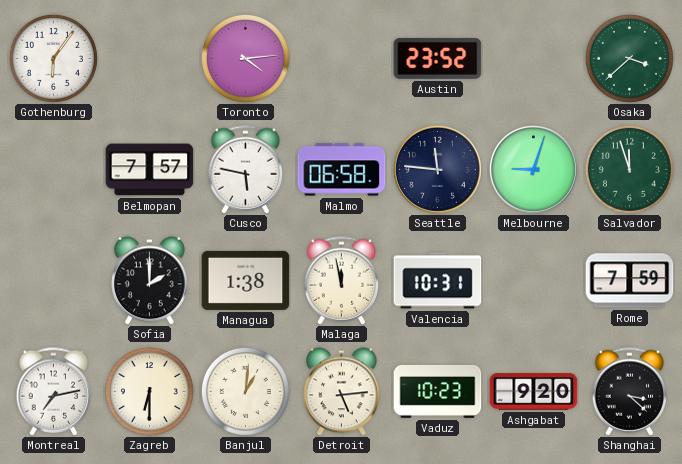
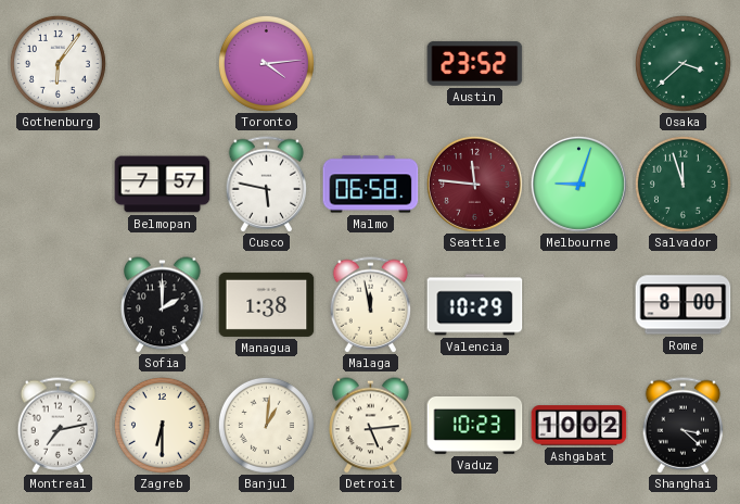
Seattle dial: navy -> burgundy
Valencia: 10:31 -> 10:29
Rome: 7:59 -> 8:00
Ashgabat: 9:20 -> 10:02
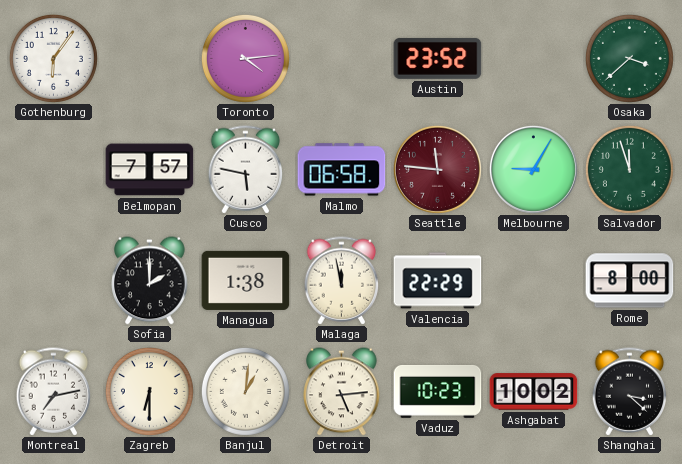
Melbourne: 9:03 -> 9:05
Valencia: 10:29 -> 22:29
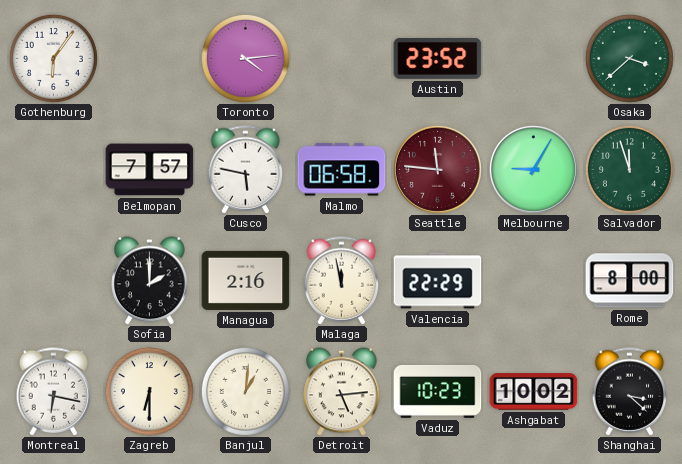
Managua: 1:38 -> 2:16
Montreal: 7:13 -> 6:17
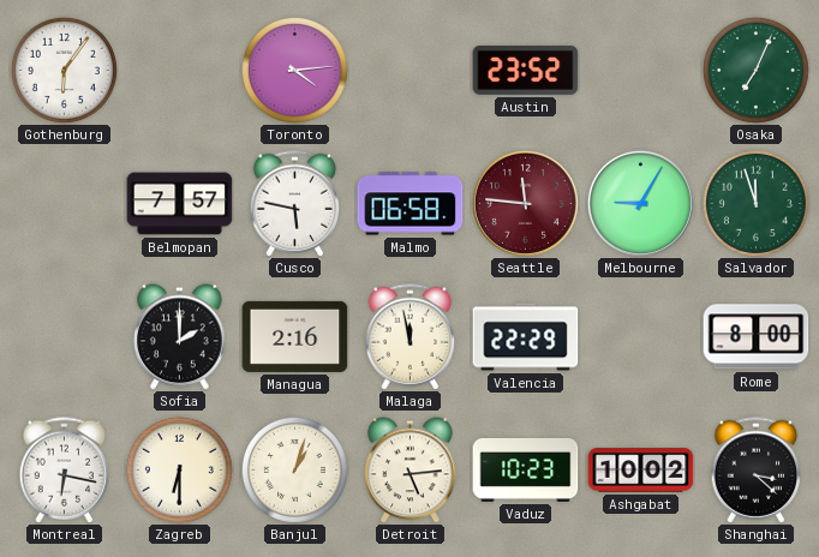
Osaka: 3:38 -> 7:04
Banjul: 1:01 -> 1:03
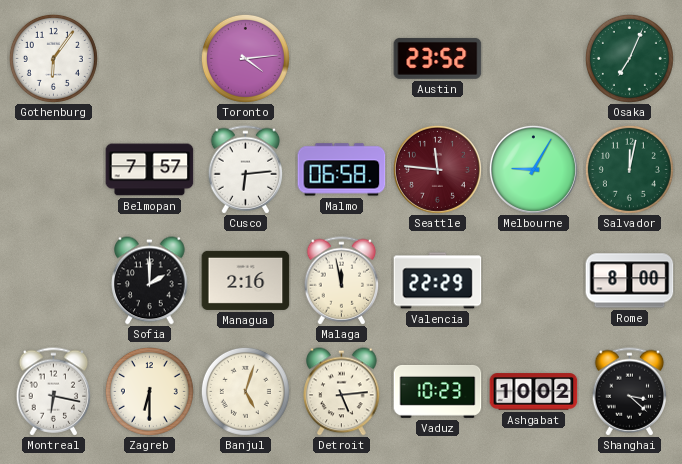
Cusco: 5:47 -> 6:14
Salvador: 11:57 -> 12:02
Banjul: 1:03 -> 5:03
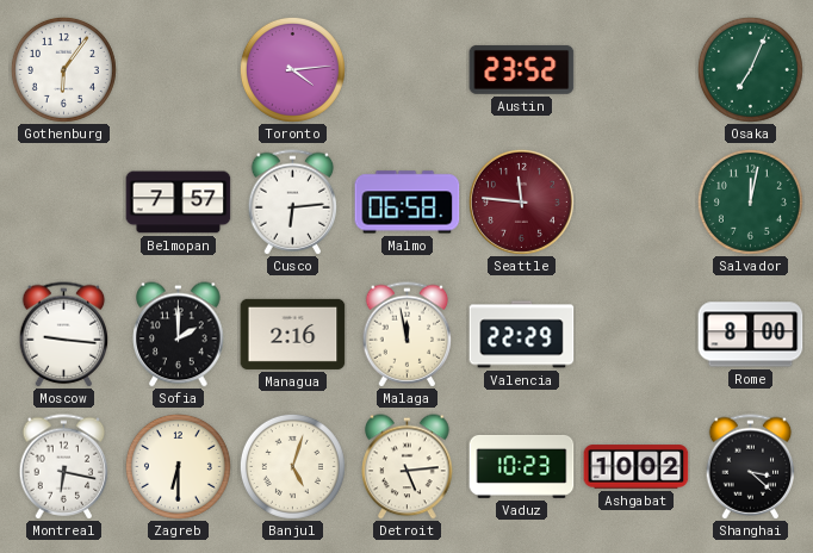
Melbourne: 9:05 -> none
Moscow: none -> 9:16
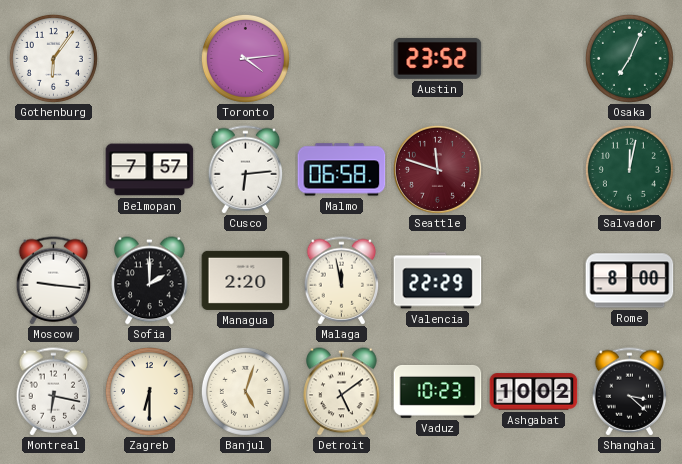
Seattle: 11:46 -> 11:48
Managua: 2:16 -> 2:20
Detroit: 5:14 -> 5:09
